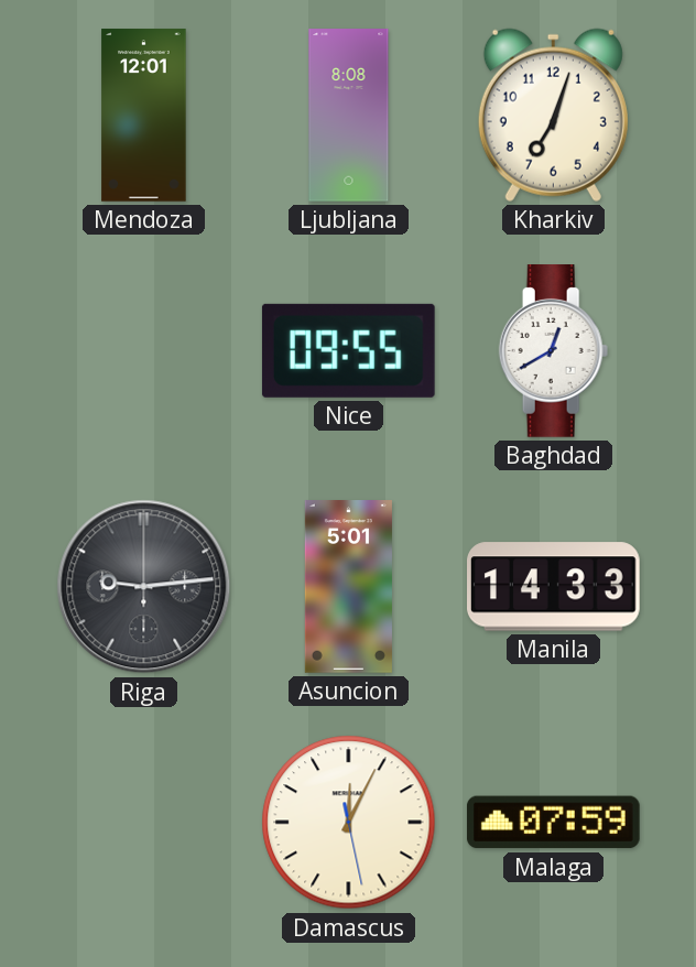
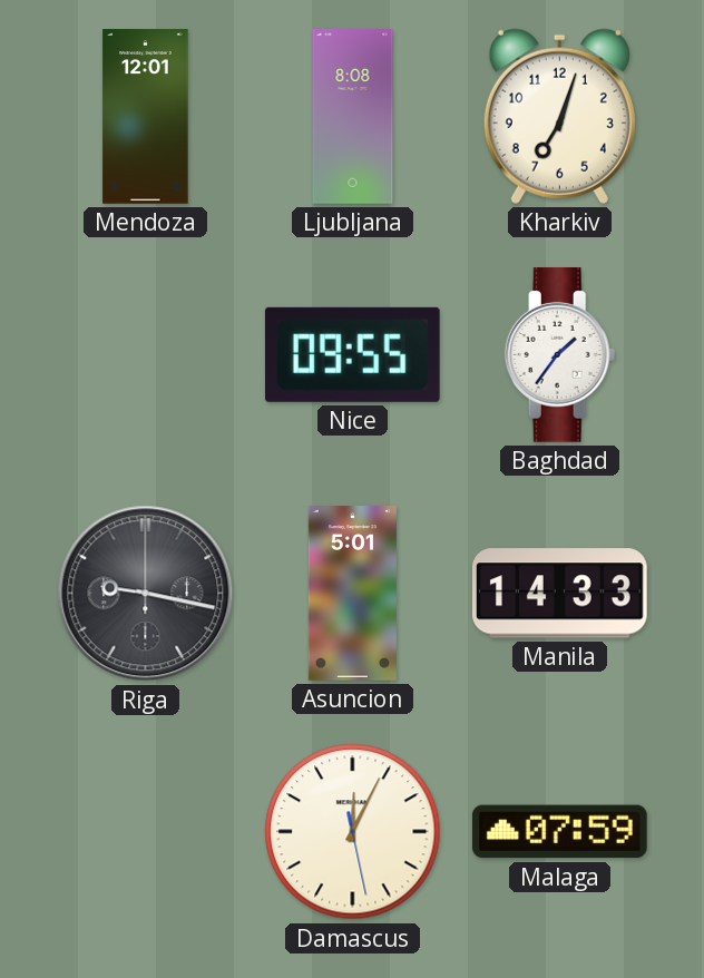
Baghdad: 12:40 -> 1:36
Riga: 9:14 -> 9:17
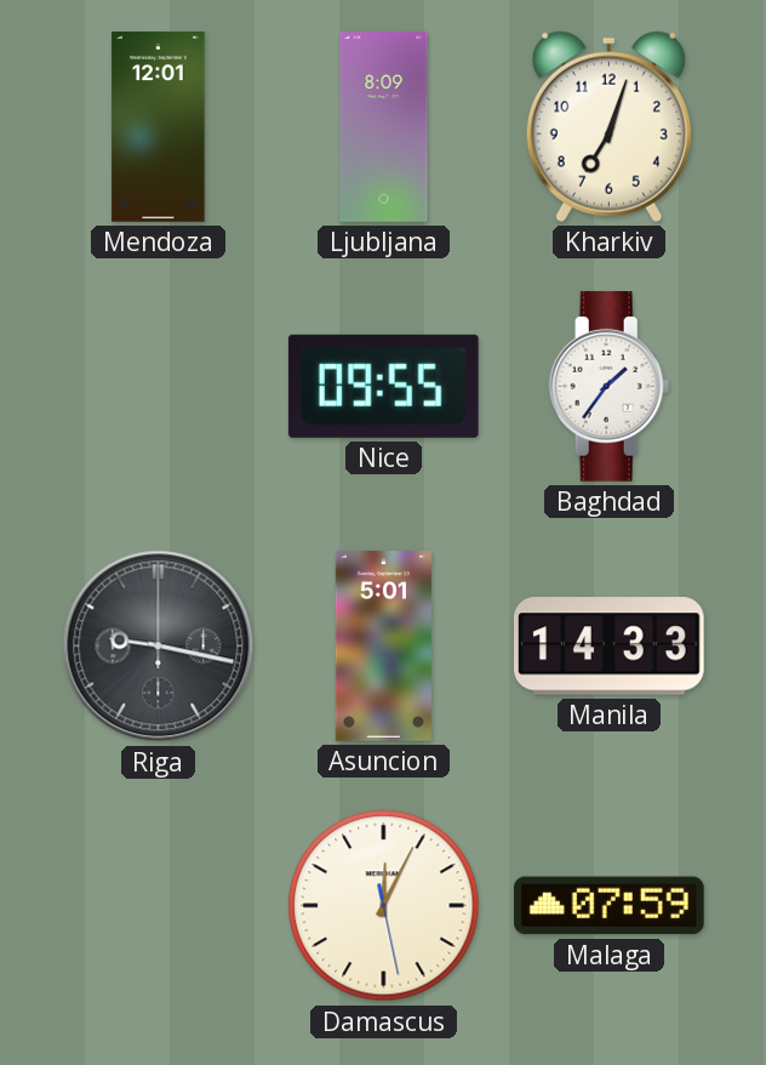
Ljubljana: 8:08 -> 8:09
